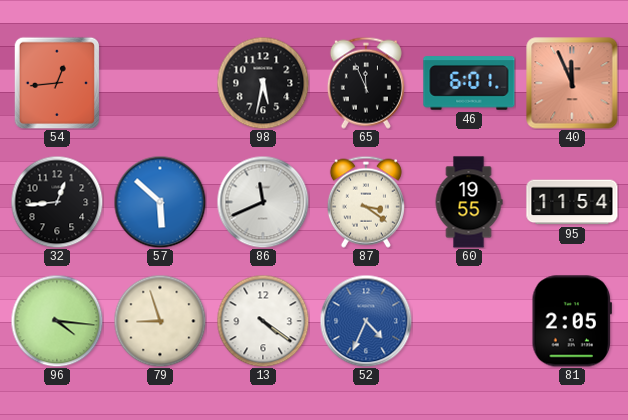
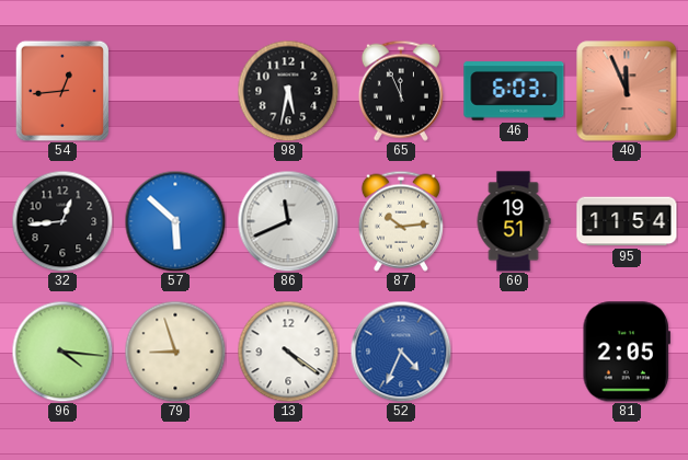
46: 6:01 -> 6:03
87: 3:21 -> 10:14
60: 19:55 -> 19:51
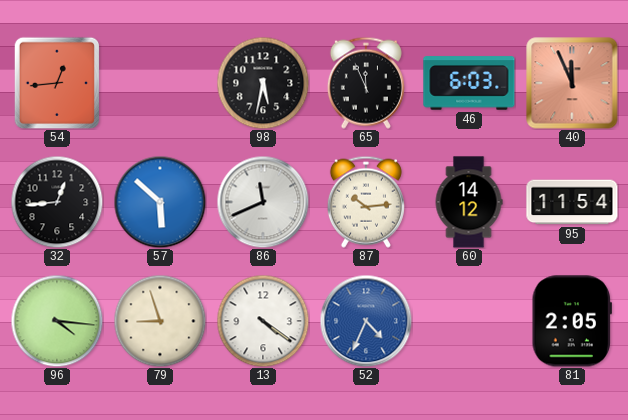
60: 19:51 -> 14:12
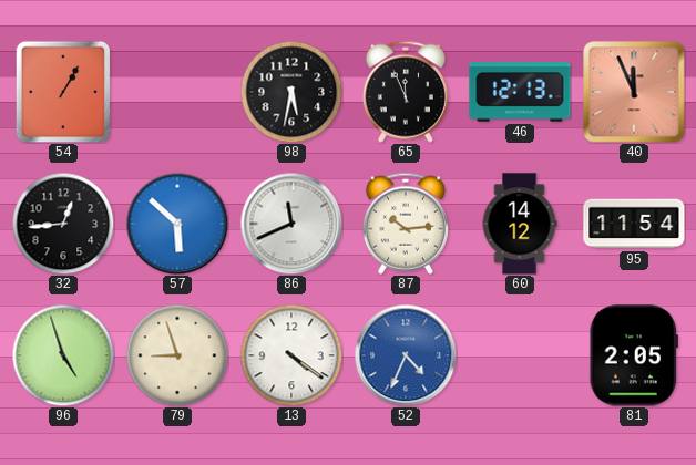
54: 12:44 -> 1:05
46: 6:03 -> 12:13
96: 4:16 -> 4:57
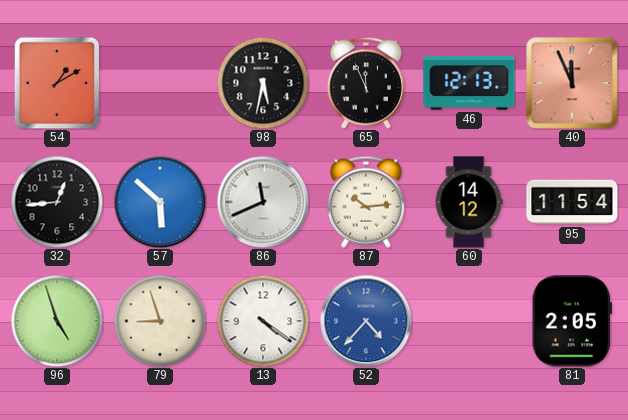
54: 1:05 -> 1:10
52: 4:34 -> 4:37
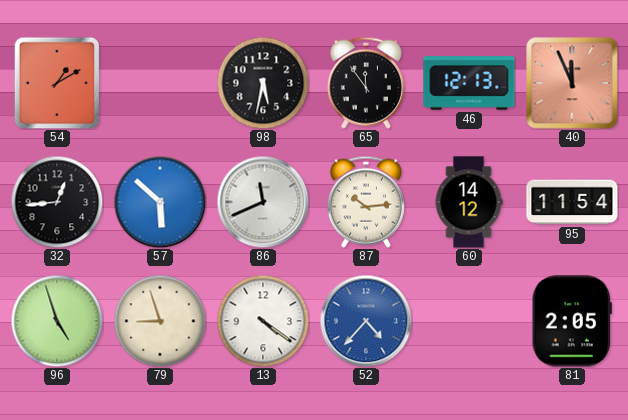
65: 11:56 -> 11:54
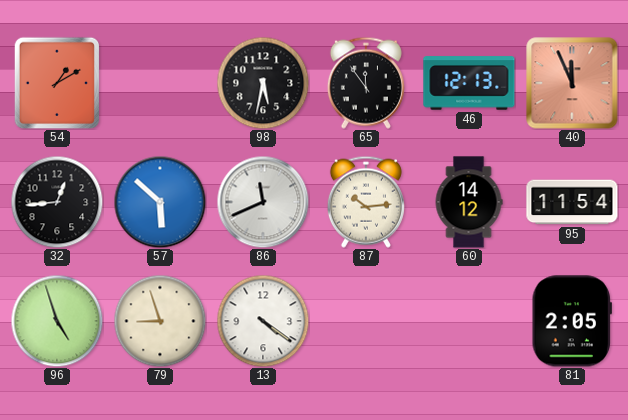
52: 4:37 -> none
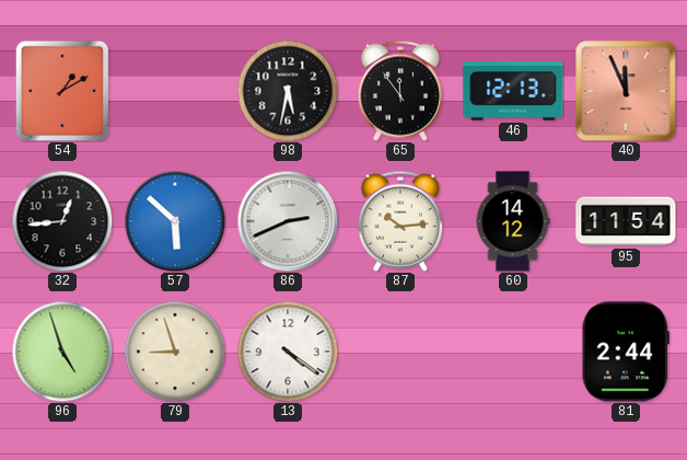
86: 11:41 -> 2:41
81: 2:05 -> 2:44
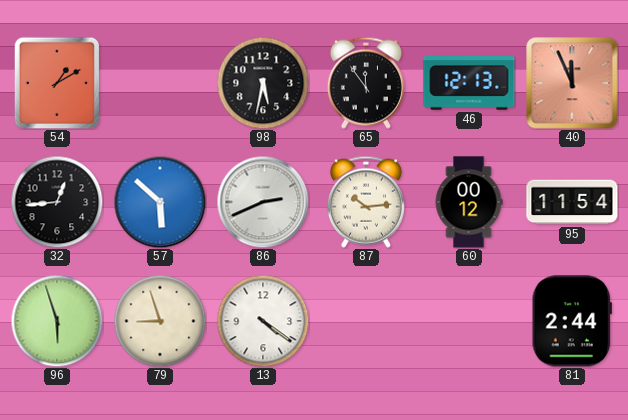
60: 14:12 -> 00:12
96: 4:57 -> 5:57
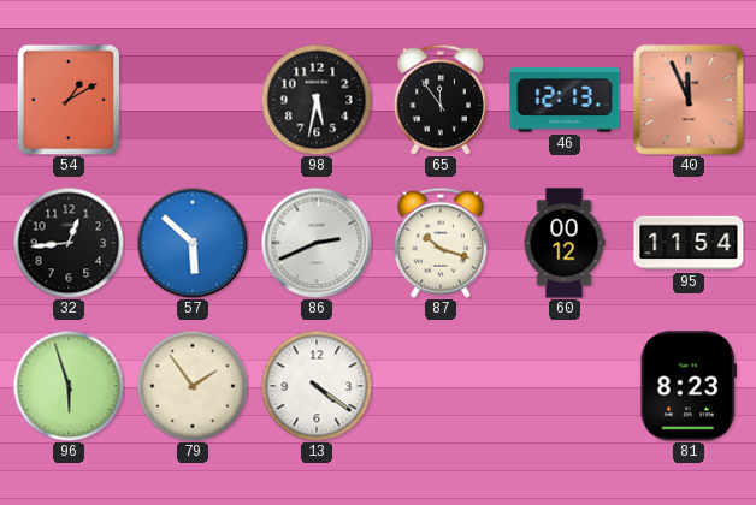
87: 10:14 -> 10:18
79: 8:57 -> 1:54
81: 2:44 -> 8:23
